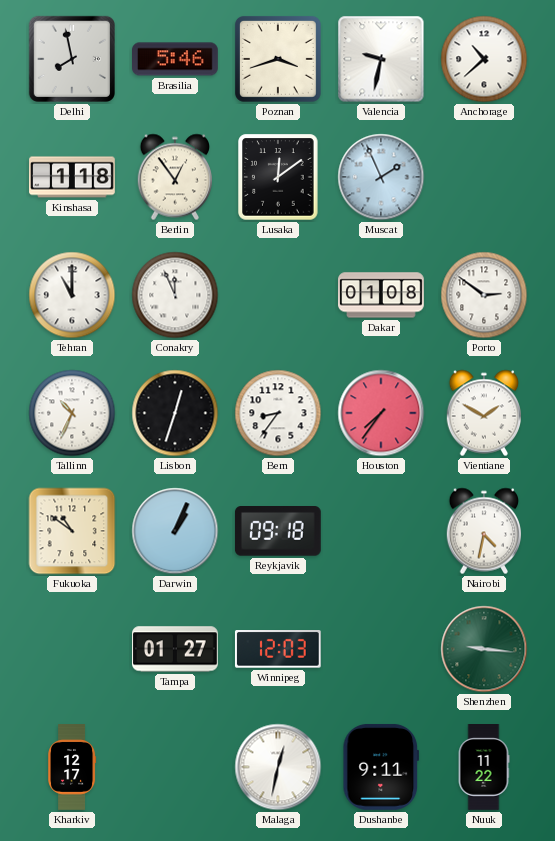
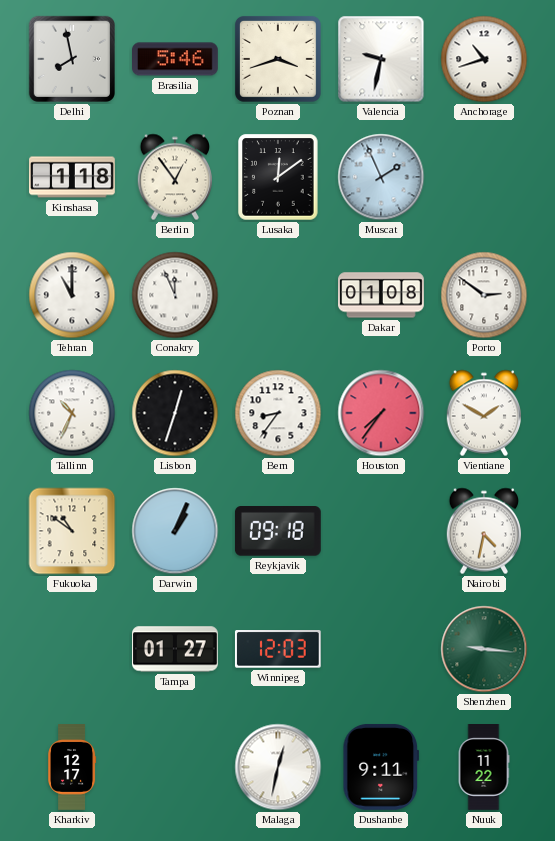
Anchorage: 10:38 -> 10:42
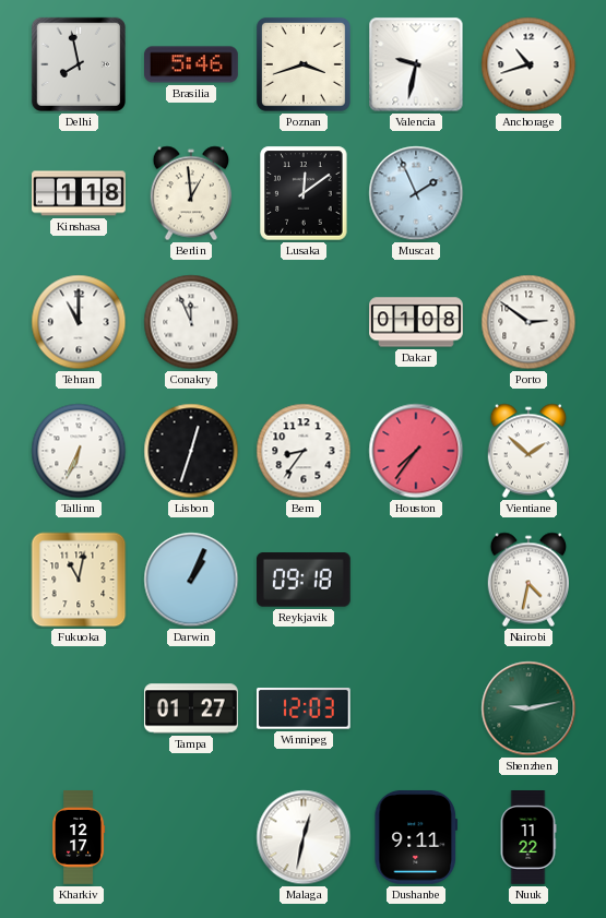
Berlin: 12:54 -> 12:59
Tallinn: 10:34 -> 6:34
Vientiane: 1:50 -> 1:52
Fukuoka: 10:51 -> 11:02
Shenzhen: 9:16 -> 9:13
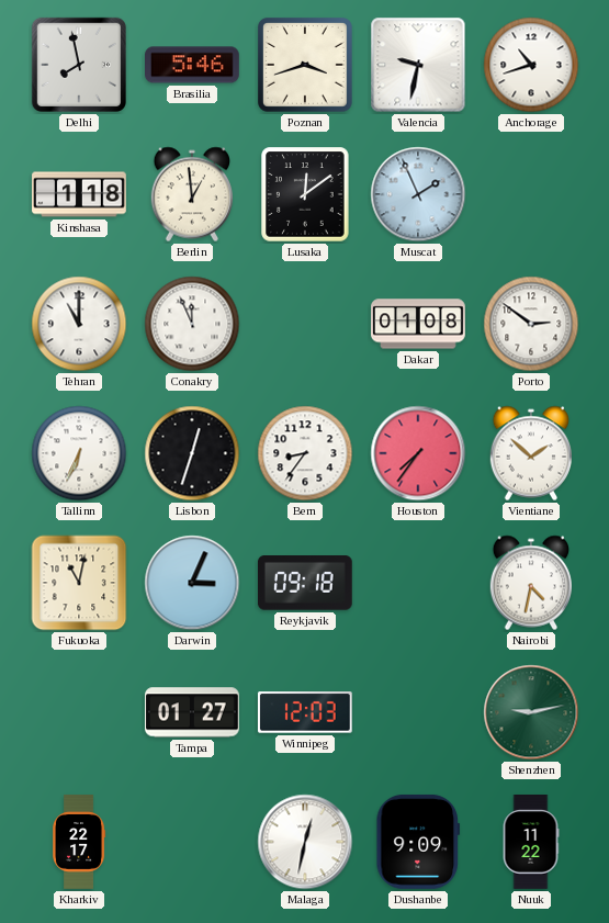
Darwin: 1:04 -> 3:04
Kharkiv: 12:17 -> 22:17
Dushanbe: 9:11 -> 9:09
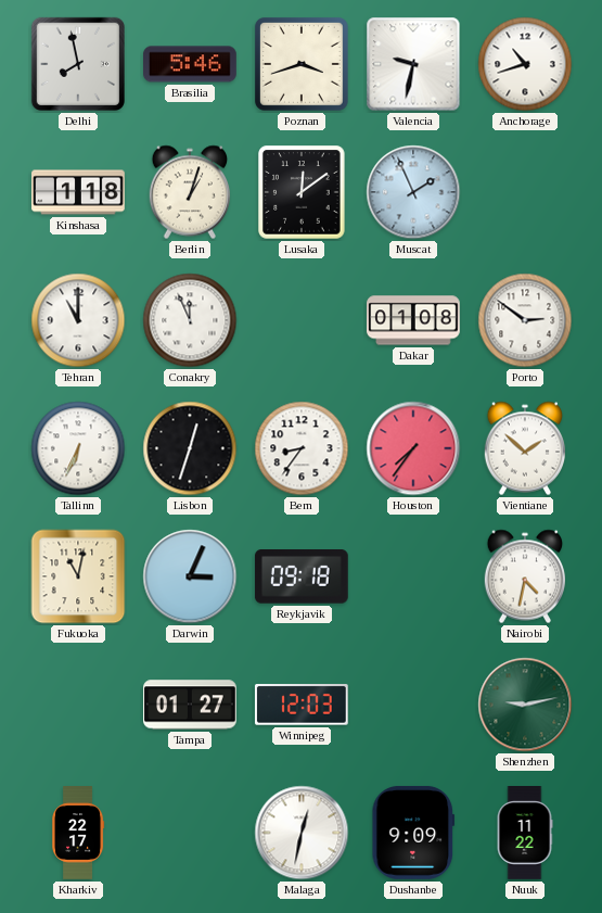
Berlin: 12:59 -> 1:03
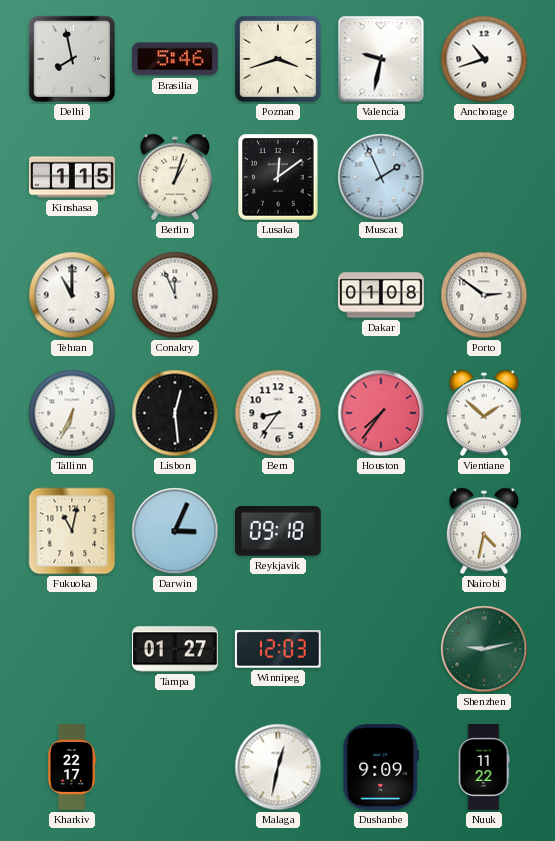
Kinshasa: 1:18 -> 1:15
Lisbon: 12:33 -> 12:29
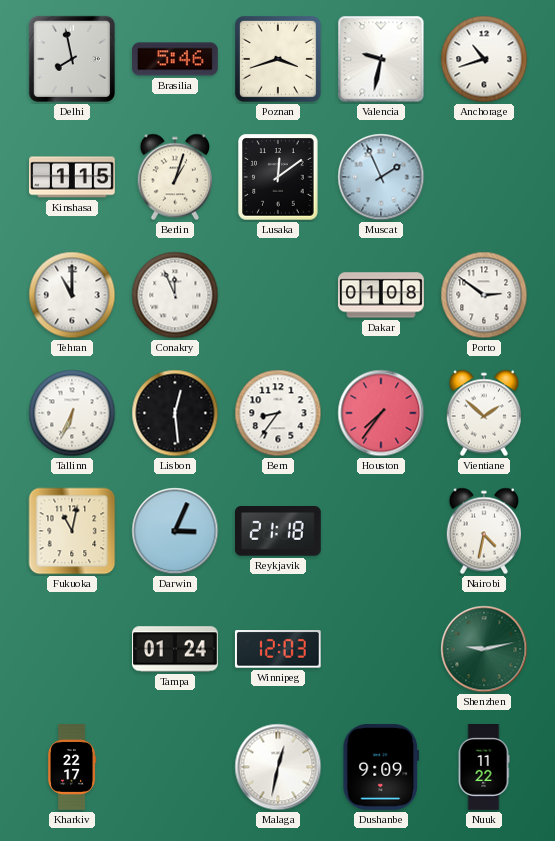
Reykjavik: 09:18 -> 21:18
Tampa: 01:27 -> 01:24
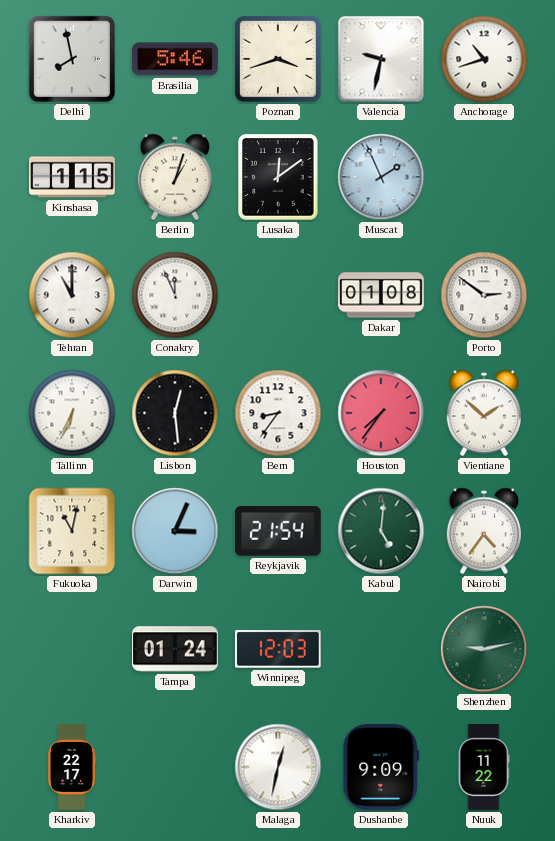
Reykjavik: 21:18 -> 21:54
Kabul: none -> 5:01
Nairobi: 4:32 -> 4:36
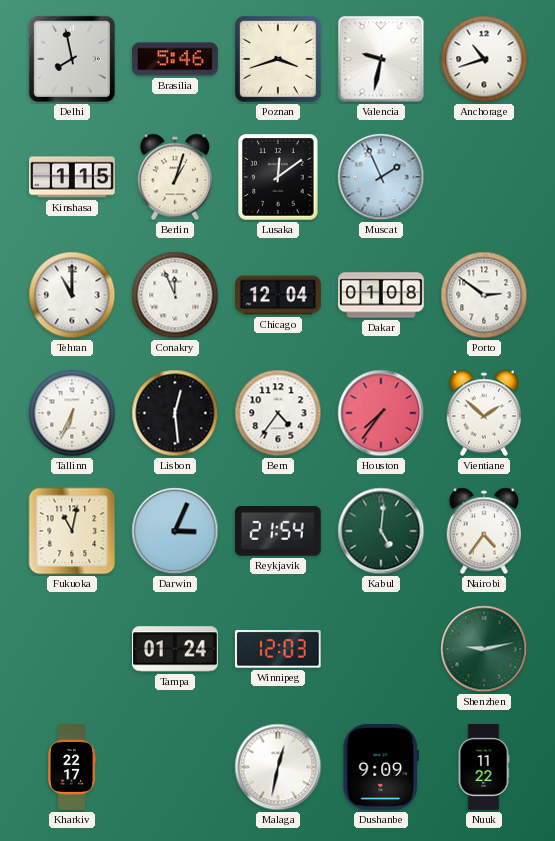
Chicago: none -> 12:04
Bern: 8:36 -> 4:36
